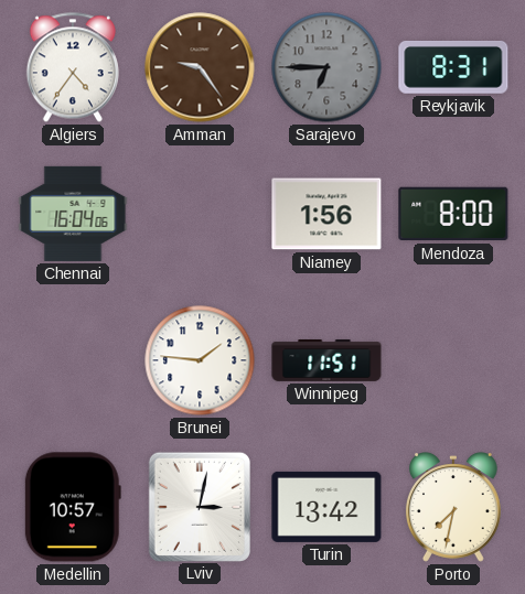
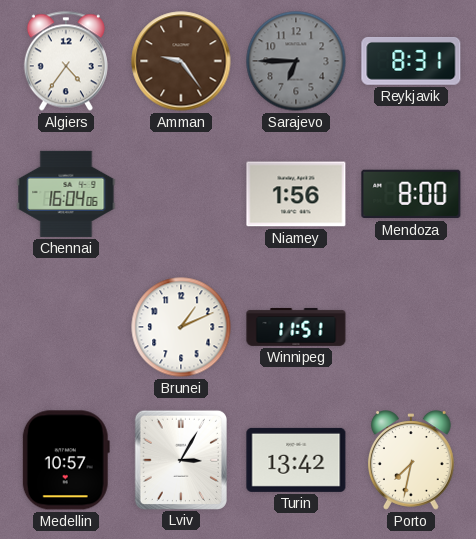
Brunei: 1:46 -> 1:11
Lviv: 3:02 -> 3:05
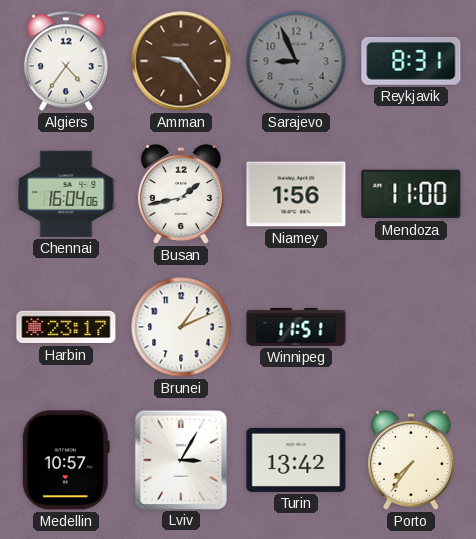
Sarajevo: 6:45 -> 8:56
Busan: none -> 1:43
Mendoza: 8:00 -> 11:00
Harbin: none -> 23:17
Porto: 7:32 -> 7:36
